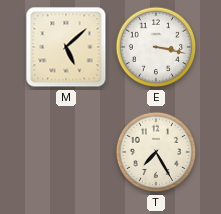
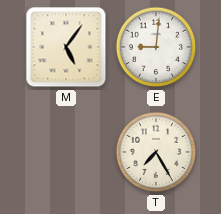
M: 5:08 -> 5:06
E: 3:17 -> 9:01
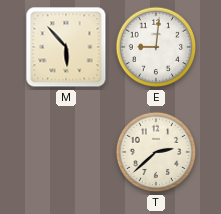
M: 5:06 -> 5:53
T: 7:25 -> 2:38
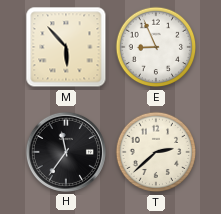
E: 9:01 -> 8:56
H: none -> 11:36
